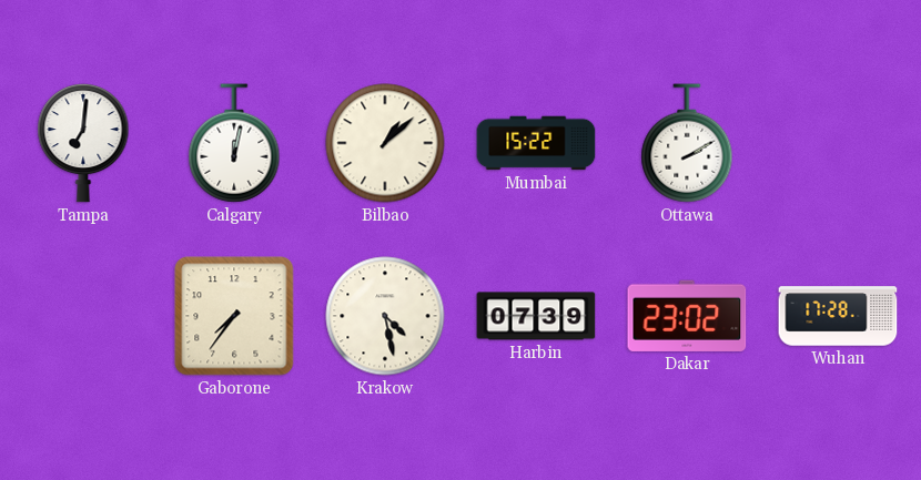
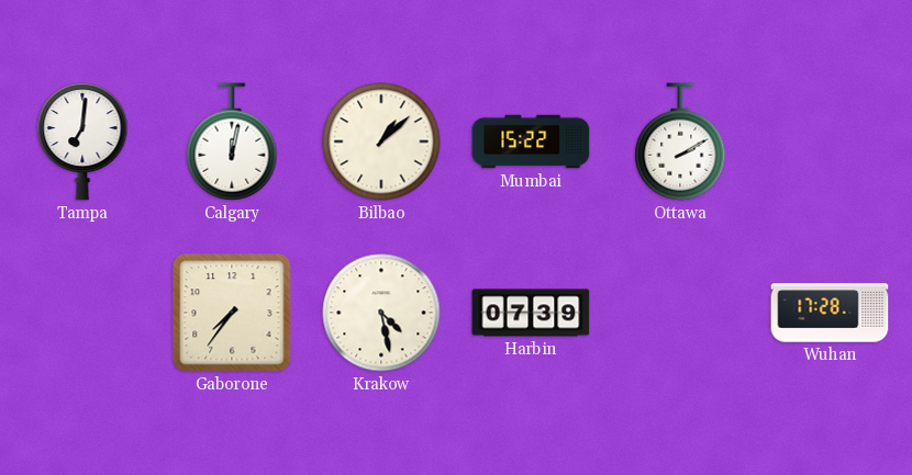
Dakar: 23:02 -> none
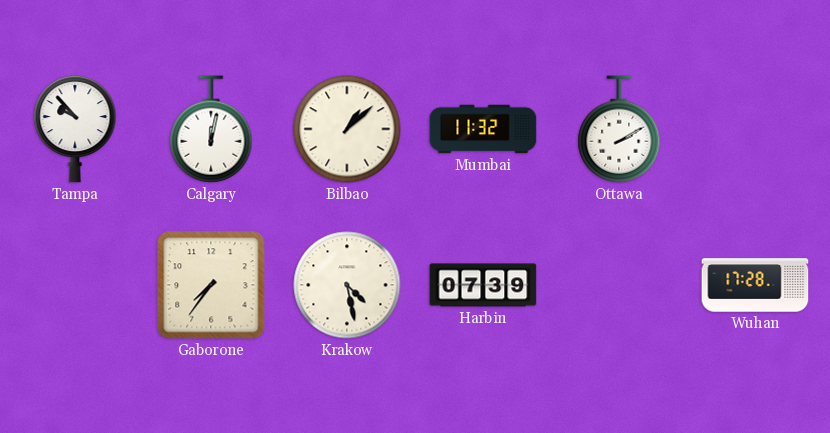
Tampa: 7:01 -> 9:53
Mumbai: 15:22 -> 11:32
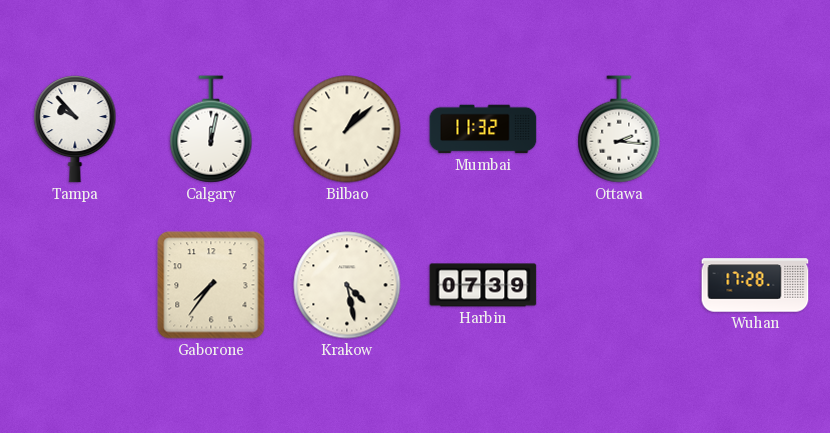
Ottawa: 2:10 -> 2:16
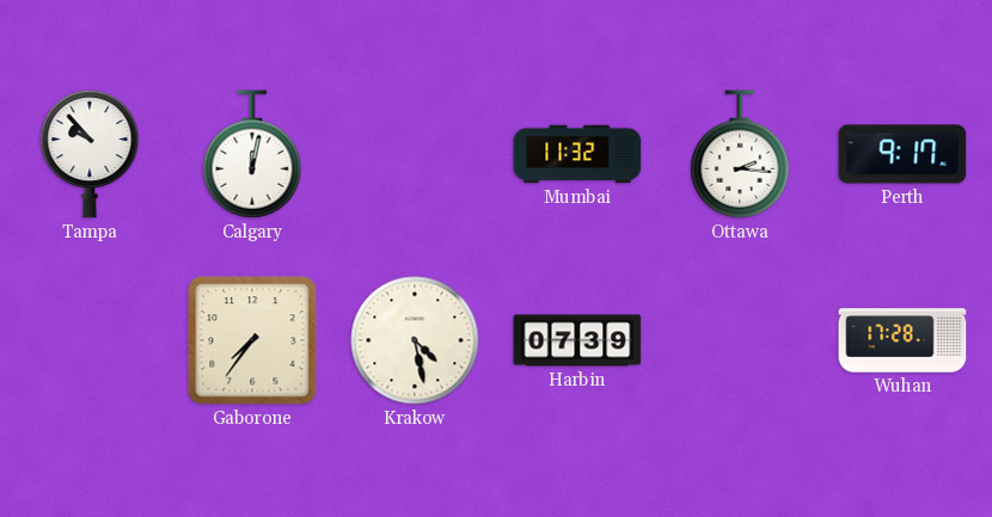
Bilbao: 1:08 -> none
Perth: none -> 9:17
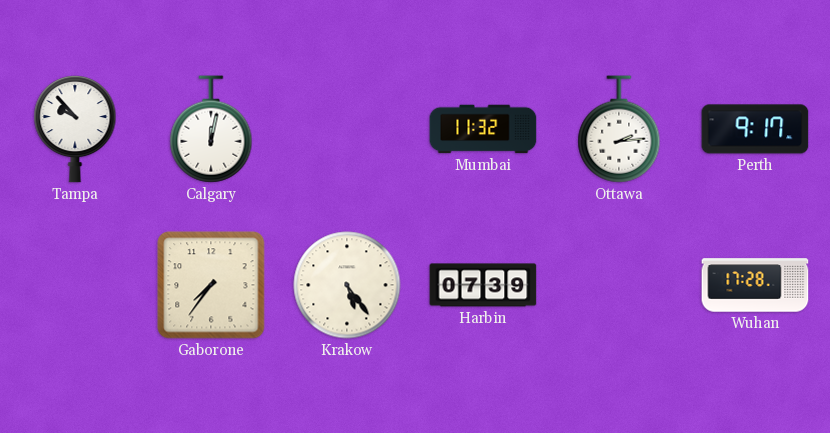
Ottawa: 2:16 -> 2:14
Krakow: 4:28 -> 5:24
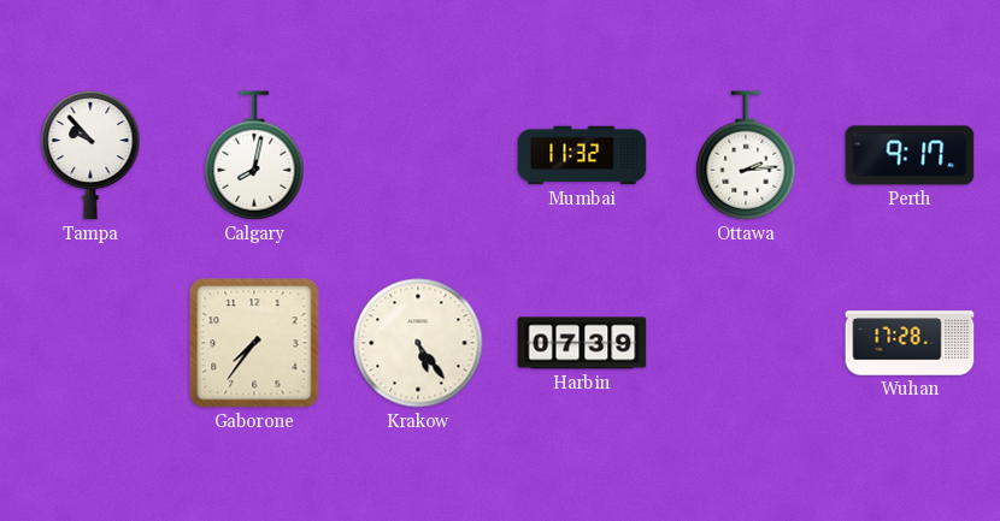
Calgary: 12:02 -> 8:02
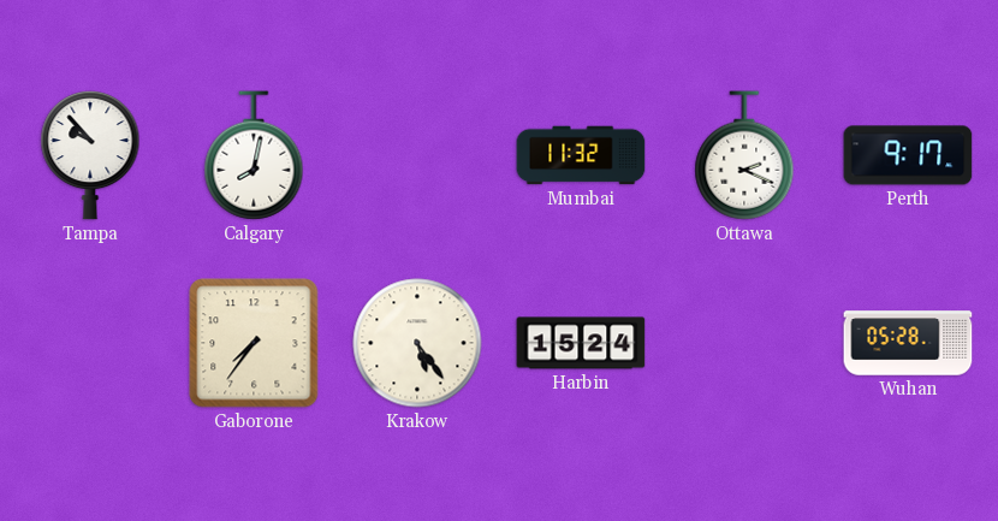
Ottawa: 2:14 -> 2:19
Harbin: 07:39 -> 15:24
Wuhan: 17:28 -> 05:28
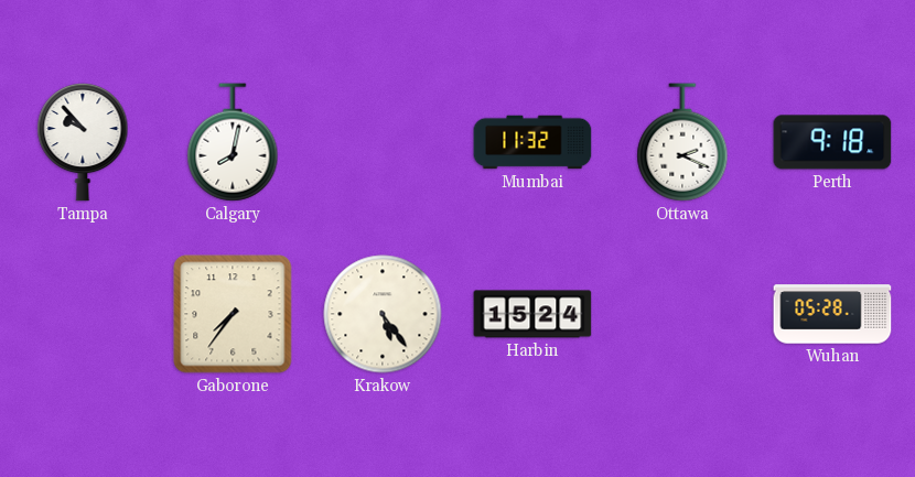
Perth: 9:17 -> 9:18
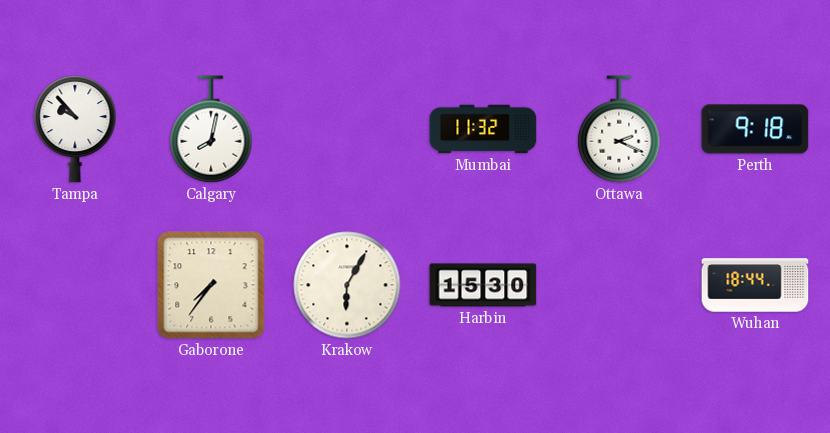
Krakow: 5:24 -> 6:05
Harbin: 15:24 -> 15:30
Wuhan: 05:28 -> 18:44
